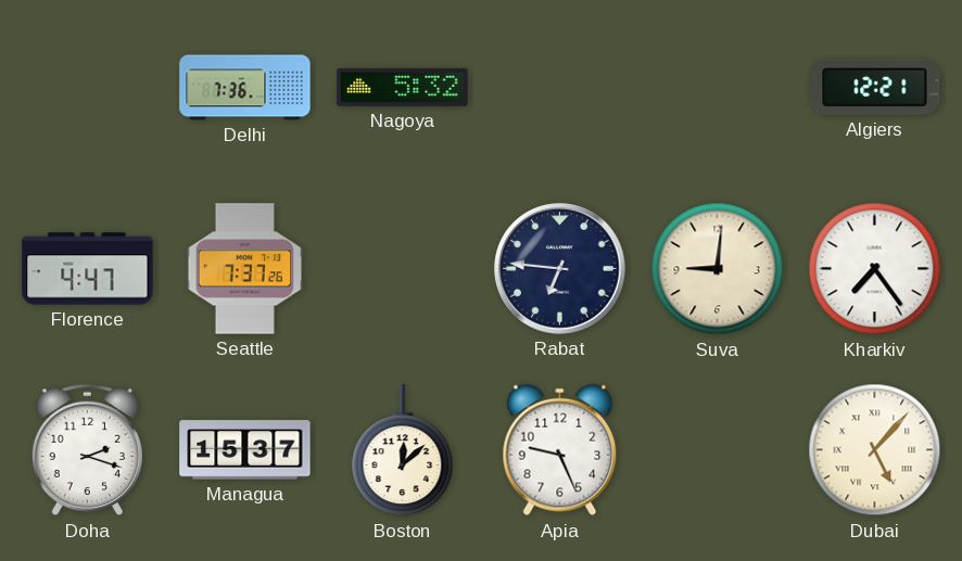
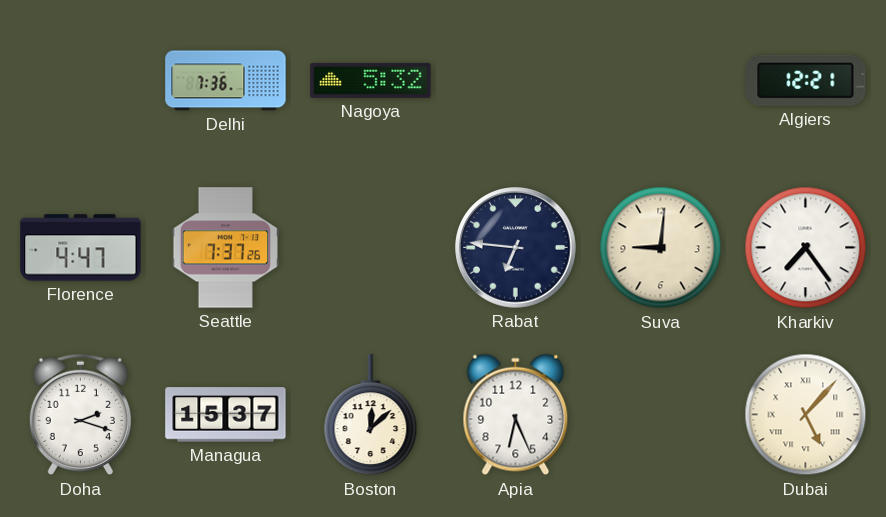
Apia: 9:26 -> 6:26
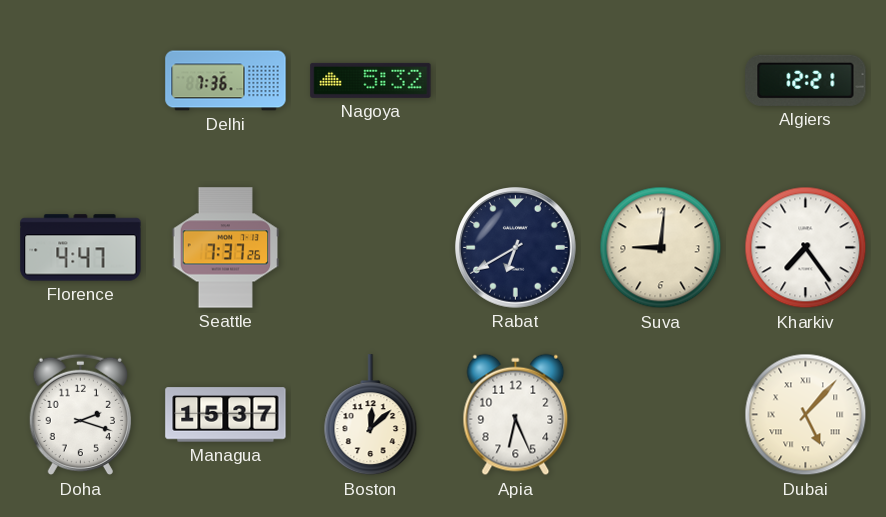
Rabat: 6:46 -> 6:40
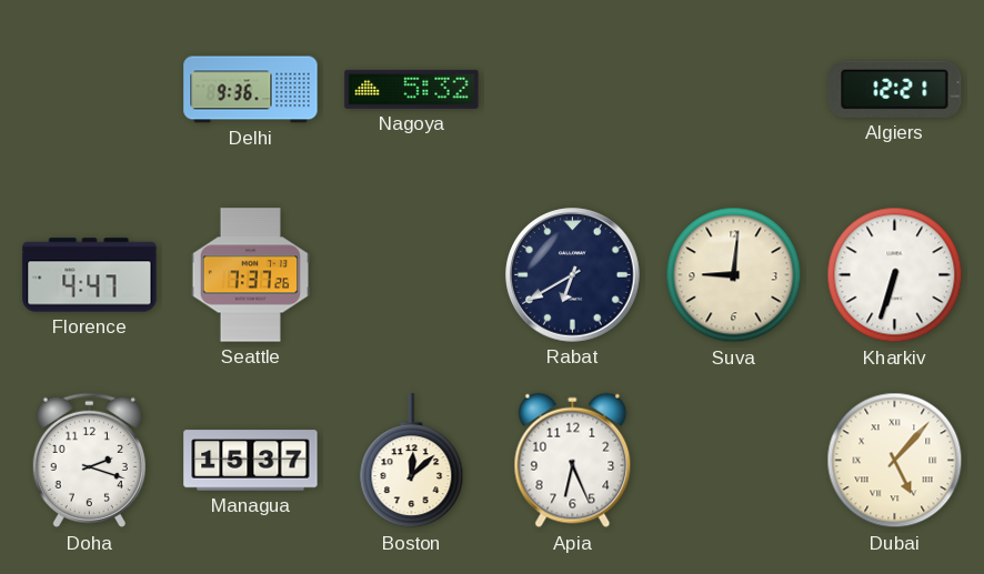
Delhi: 7:36 -> 9:36
Kharkiv: 7:24 -> 6:33
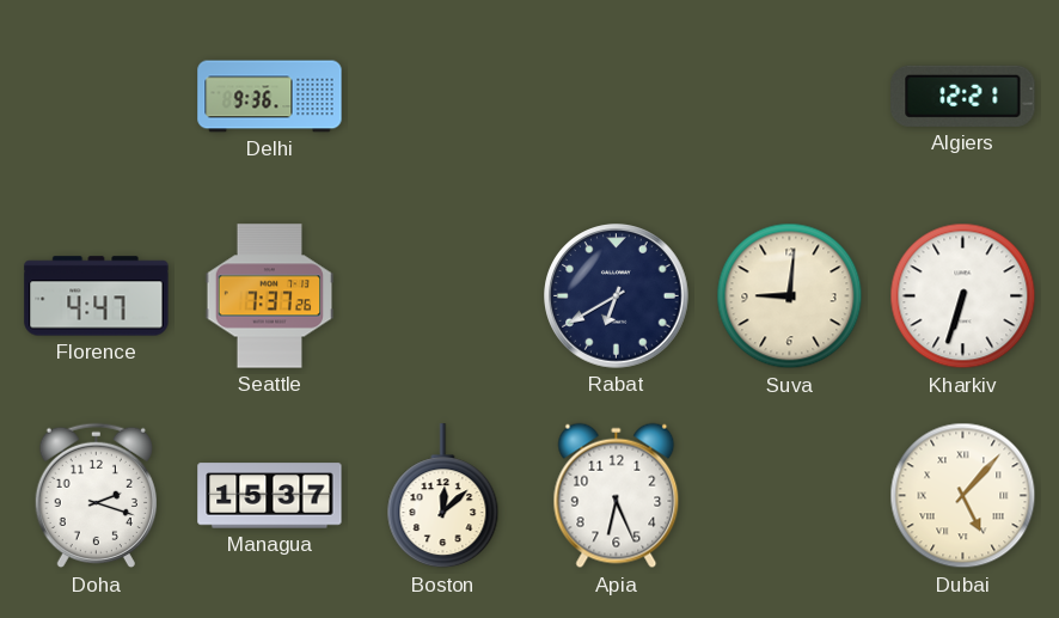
Nagoya: 5:32 -> none
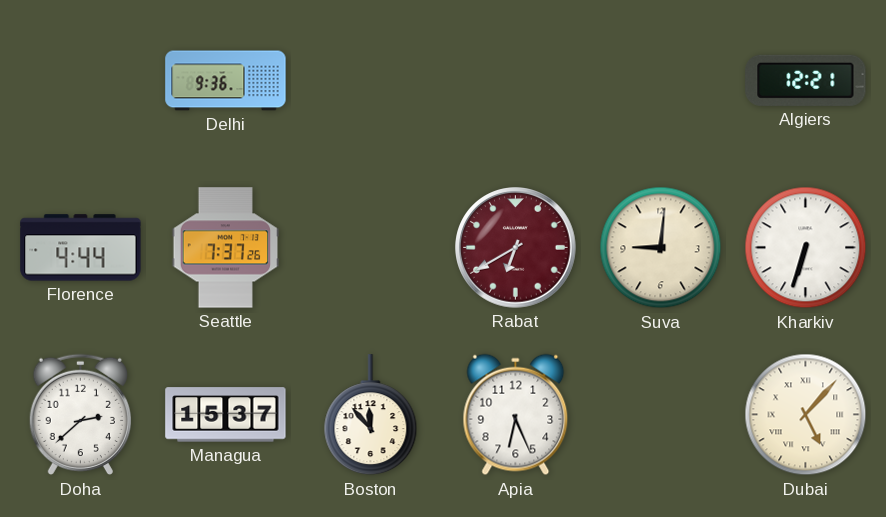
Florence: 4:47 -> 4:44
Rabat dial: navy -> burgundy
Doha: 2:18 -> 2:38
Boston: 12:08 -> 11:53
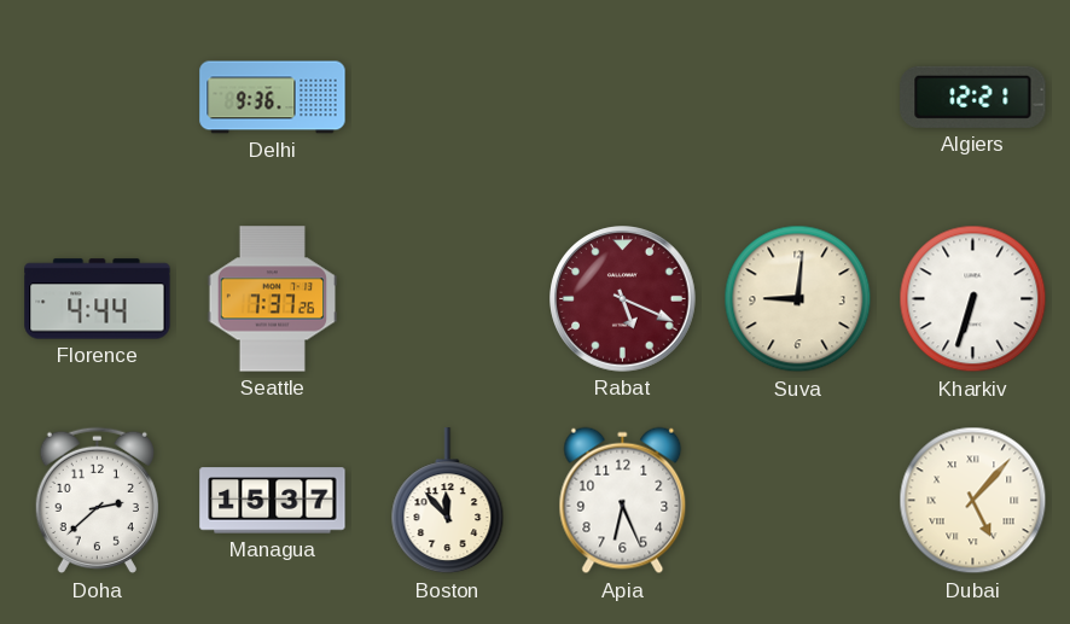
Rabat: 6:40 -> 5:19
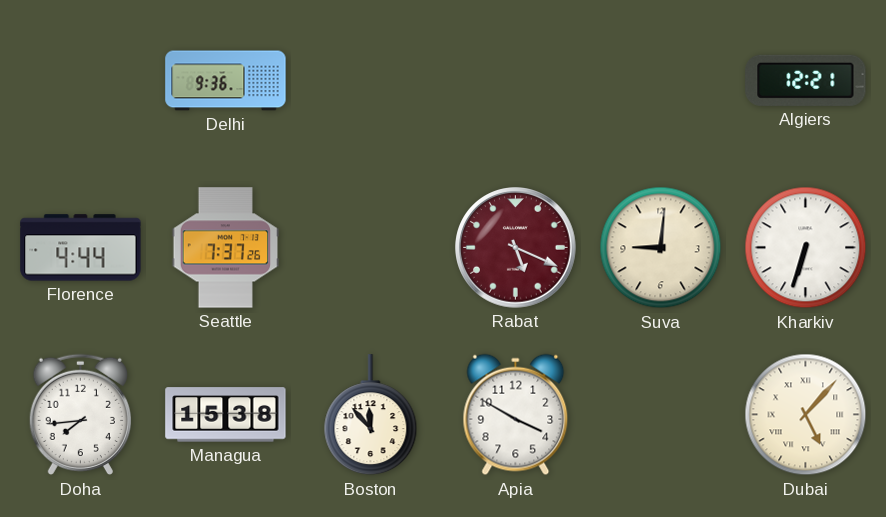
Doha: 2:38 -> 7:44
Managua: 15:37 -> 15:38
Apia: 6:26 -> 3:50
